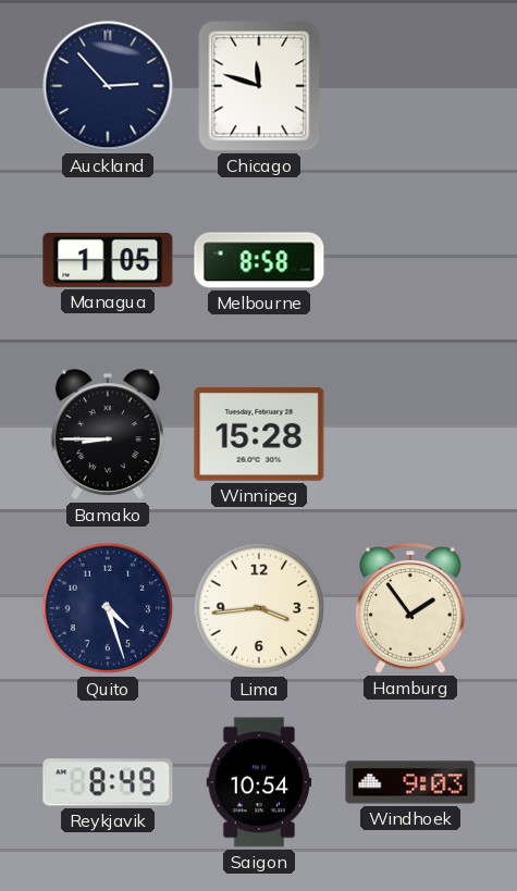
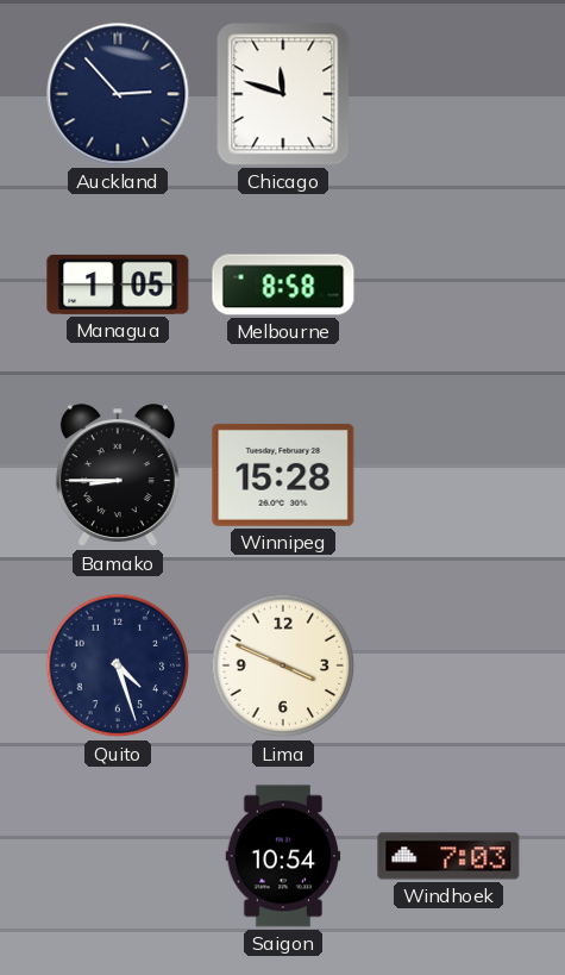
Lima: 3:44 -> 3:49
Hamburg: 1:54 -> none
Reykjavik: 8:49 -> none
Windhoek: 9:03 -> 7:03
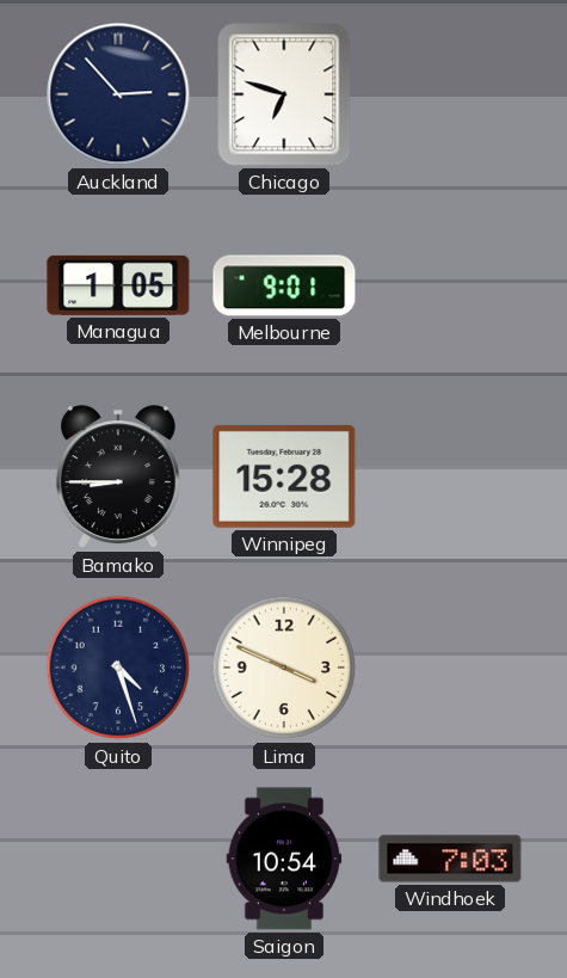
Chicago: 11:48 -> 6:48
Melbourne: 8:58 -> 9:01
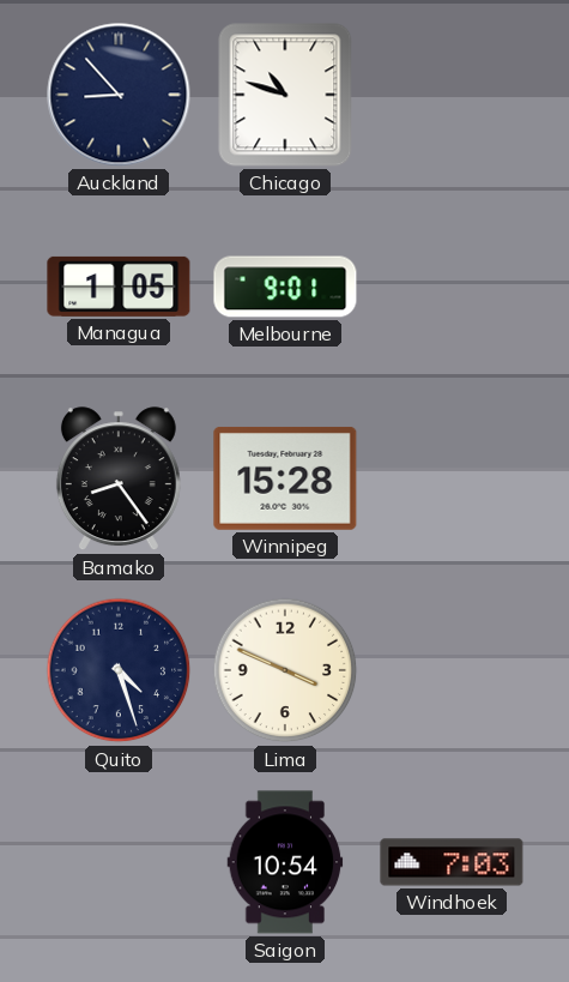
Auckland: 2:53 -> 8:53
Chicago: 6:48 -> 10:48
Bamako: 8:45 -> 8:24
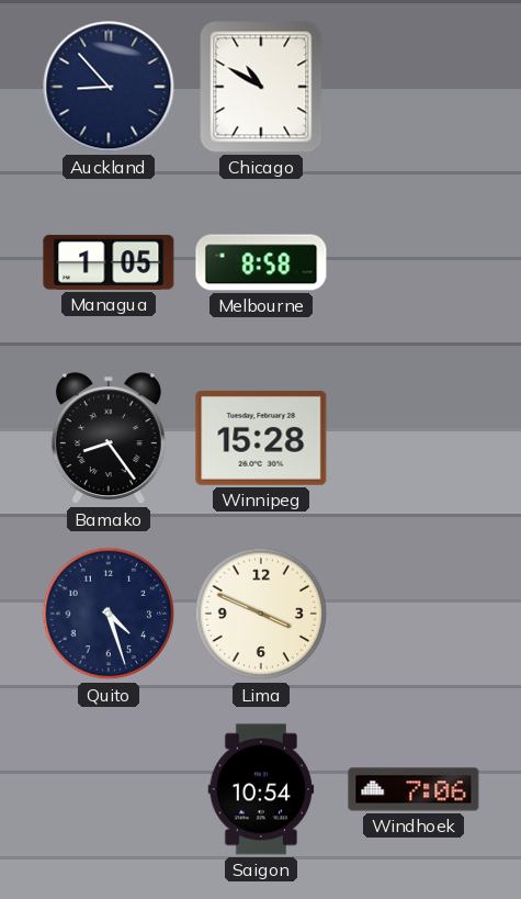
Chicago: 10:48 -> 10:50
Melbourne: 9:01 -> 8:58
Windhoek: 7:03 -> 7:06
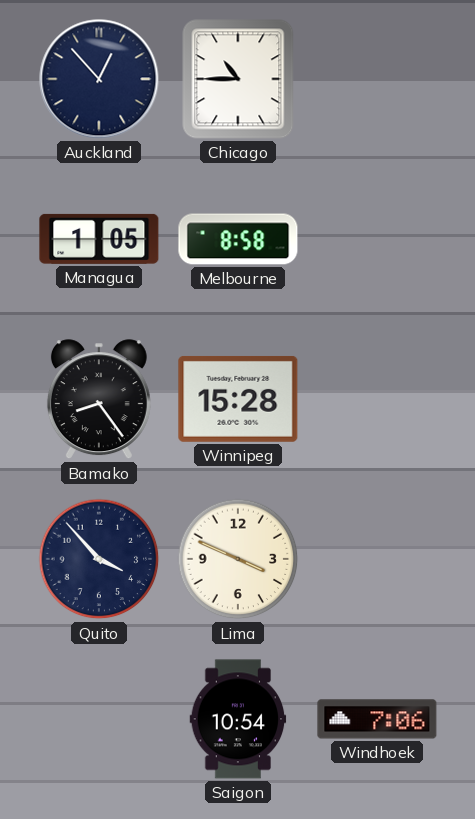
Auckland: 8:53 -> 12:53
Chicago: 10:50 -> 10:45
Quito: 4:27 -> 3:53
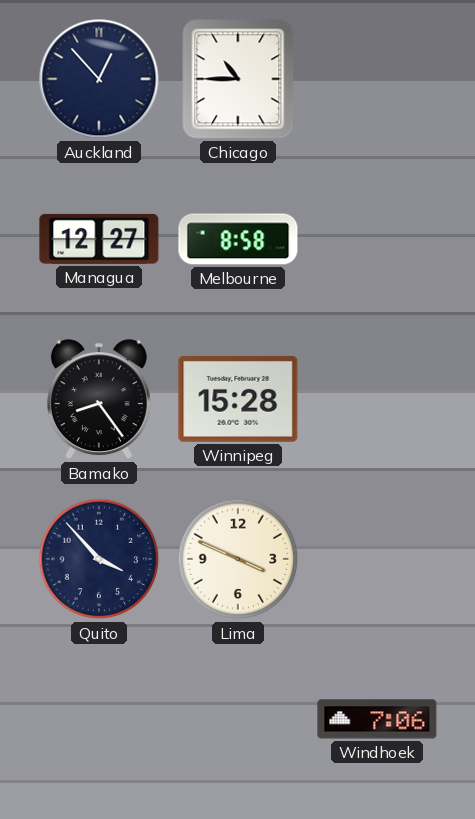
Managua: 1:05 -> 12:27
Saigon: 10:54 -> none
